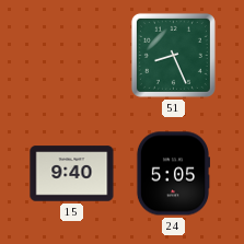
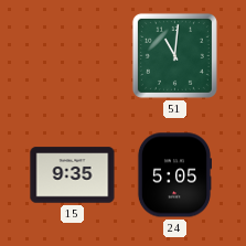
51: 8:26 -> 11:01
15: 9:40 -> 9:35
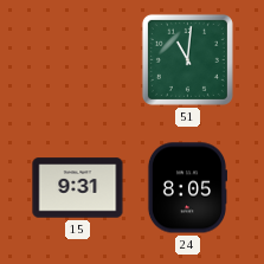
15: 9:35 -> 9:31
24: 5:05 -> 8:05
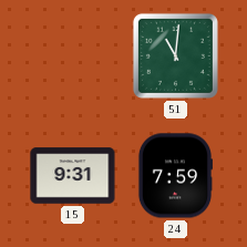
24: 8:05 -> 7:59
